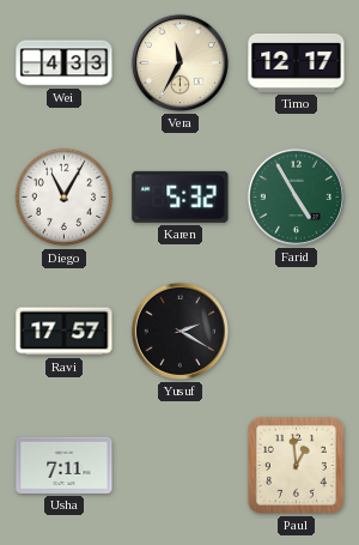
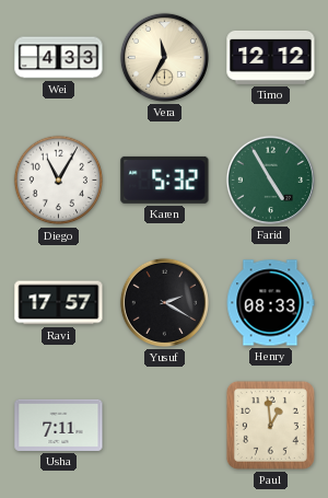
Timo: 12:17 -> 12:12
Henry: none -> 08:33
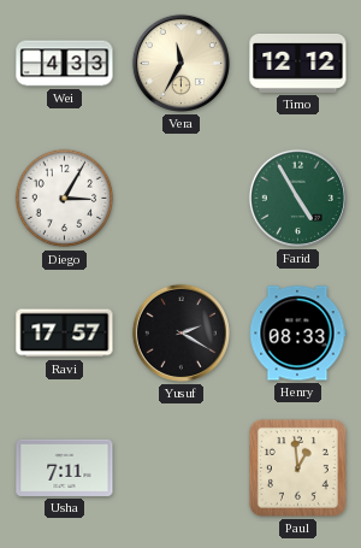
Diego: 11:05 -> 3:05
Karen: 5:32 -> none
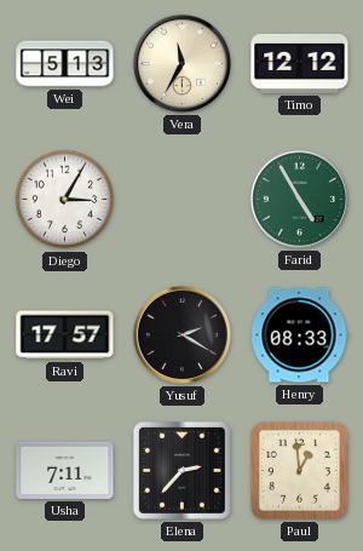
Wei: 4:33 -> 5:13
Elena: none -> 2:37
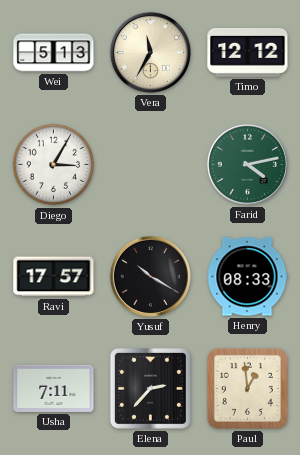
Farid: 4:55 -> 4:13
Yusuf: 2:20 -> 10:20
